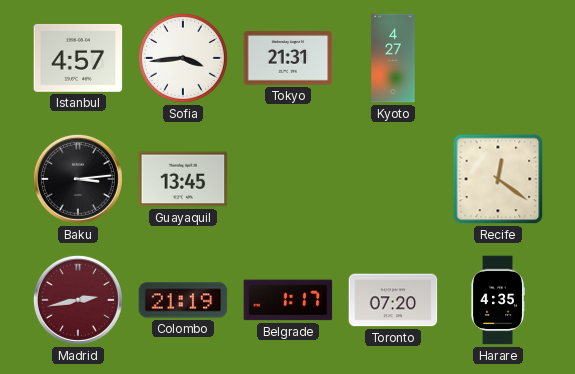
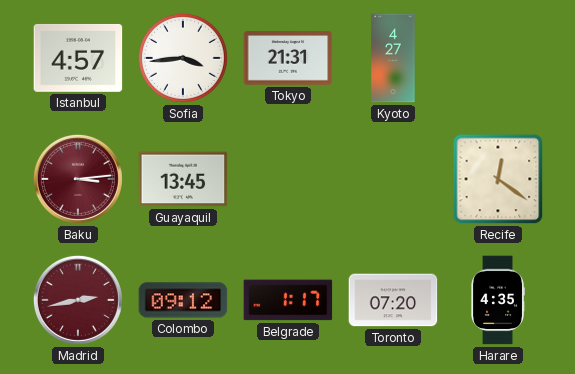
Baku dial: black -> burgundy
Colombo: 21:19 -> 09:12
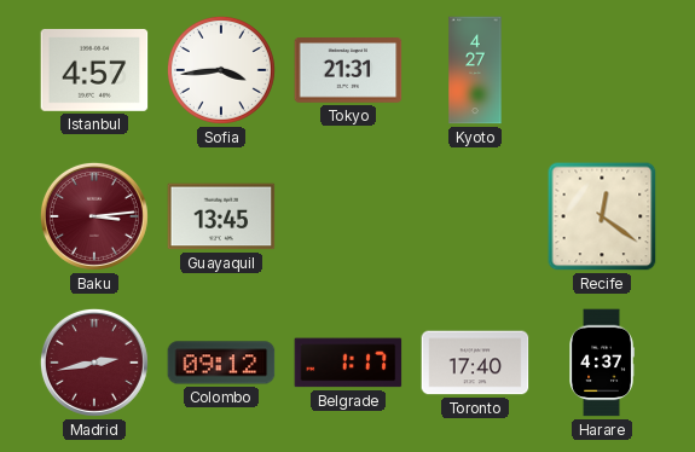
Toronto: 07:20 -> 17:40
Harare: 4:35 -> 4:37
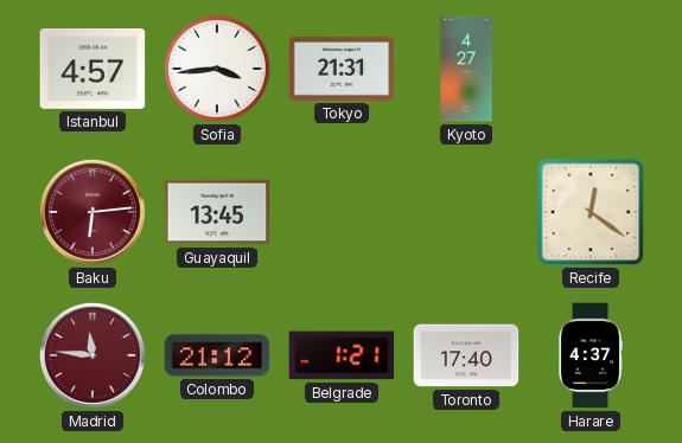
Baku: 3:14 -> 6:14
Madrid: 2:43 -> 11:46
Colombo: 09:12 -> 21:12
Belgrade: 1:17 -> 1:21
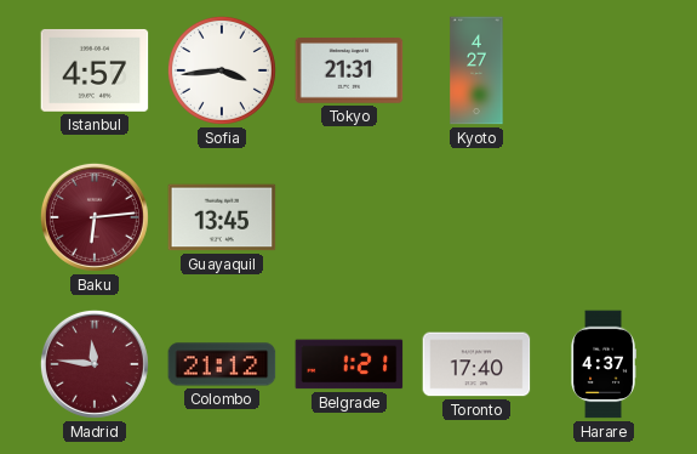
Recife: 12:21 -> none
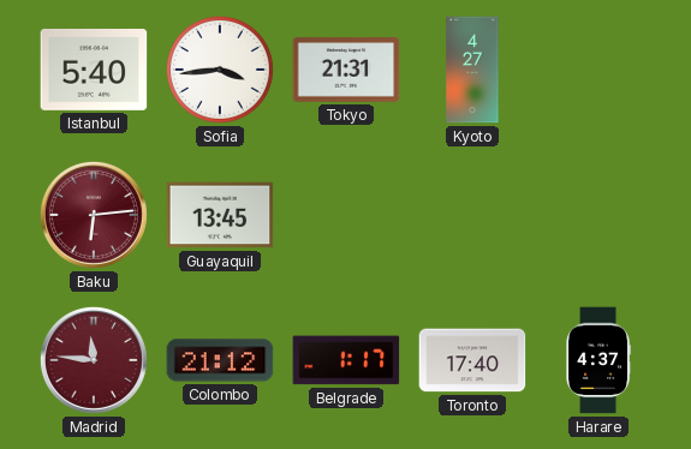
Istanbul: 4:57 -> 5:40
Belgrade: 1:21 -> 1:17
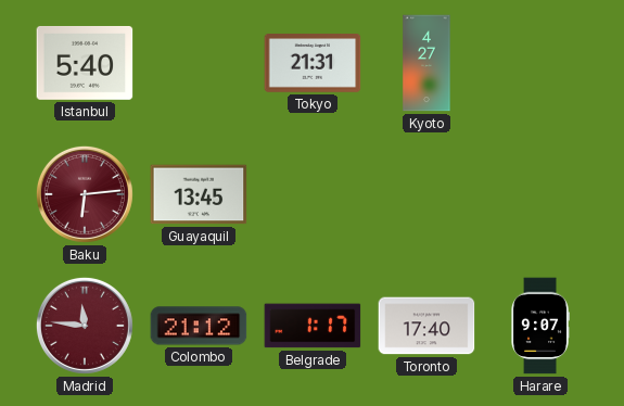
Sofia: 3:44 -> none
Harare: 4:37 -> 9:07
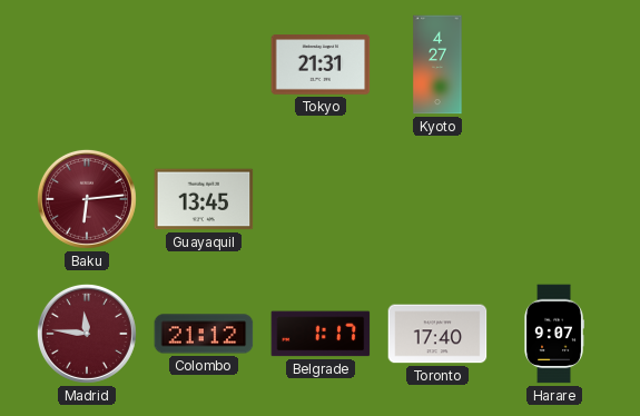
Istanbul: 5:40 -> none
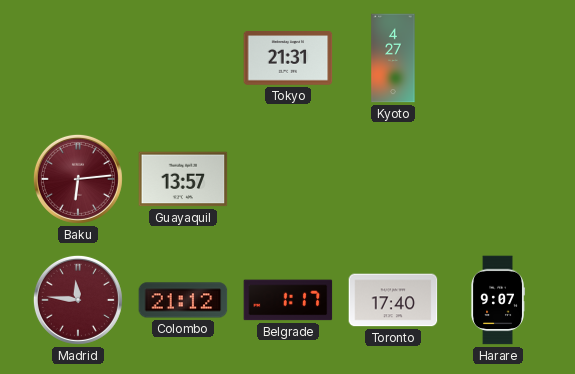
Guayaquil: 13:45 -> 13:57
